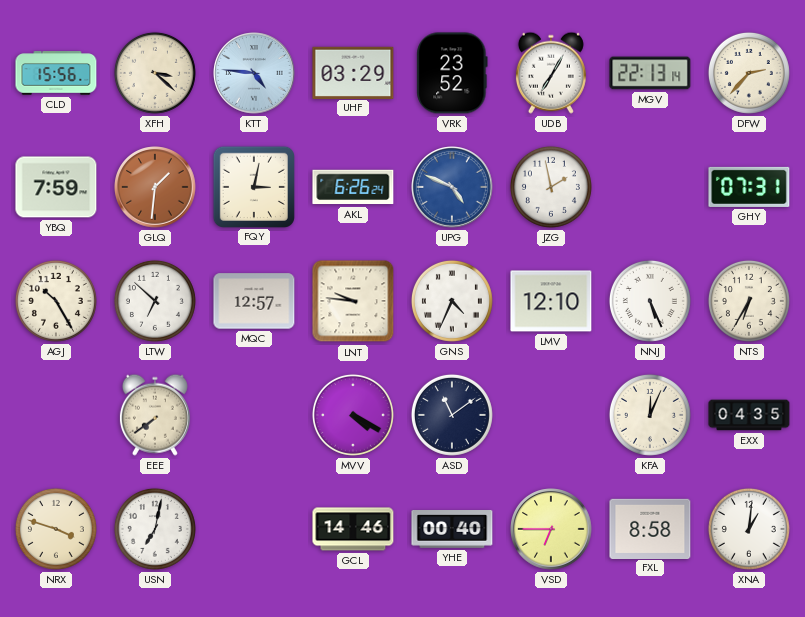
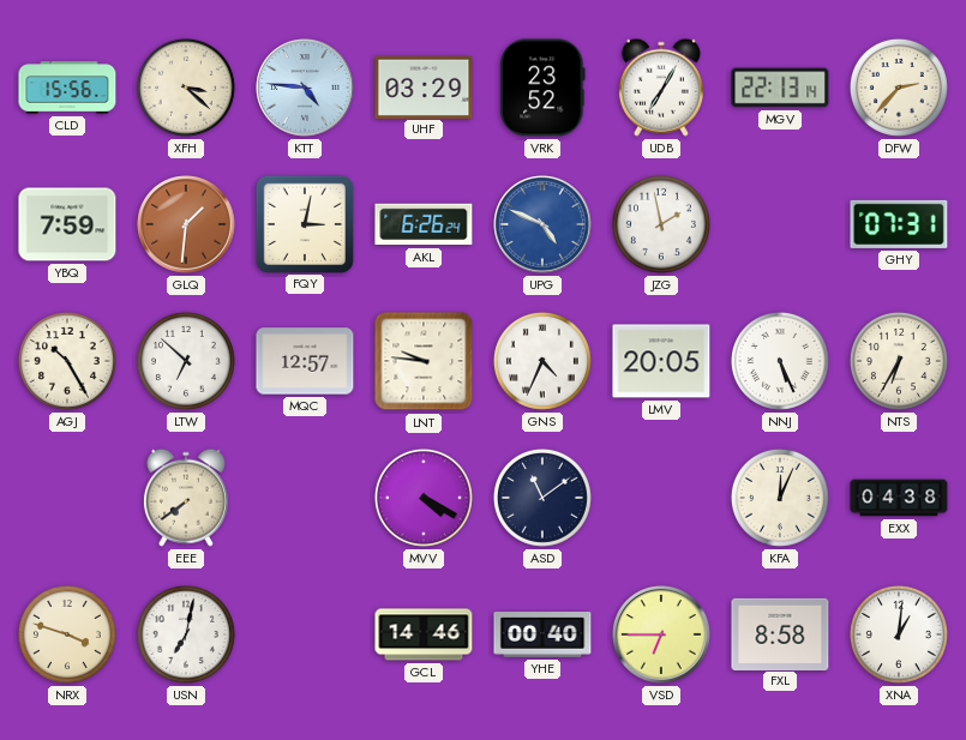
LMV: 12:10 -> 20:05
EXX: 04:35 -> 04:38
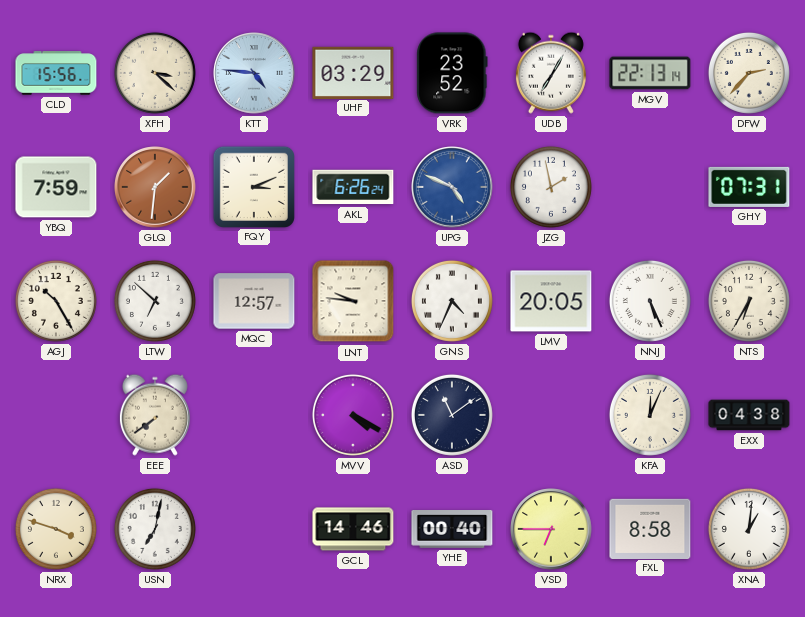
FQY: 3:02 -> 3:11
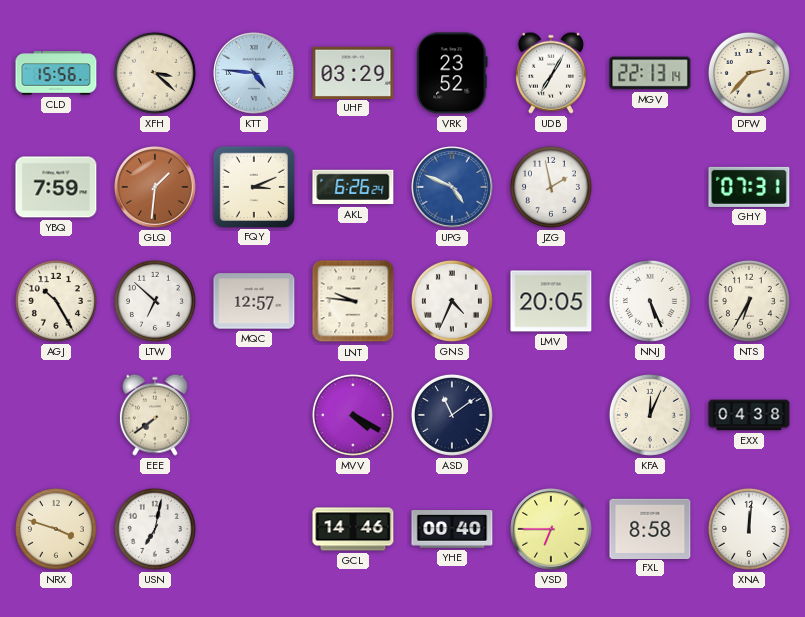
XNA: 1:01 -> 12:01
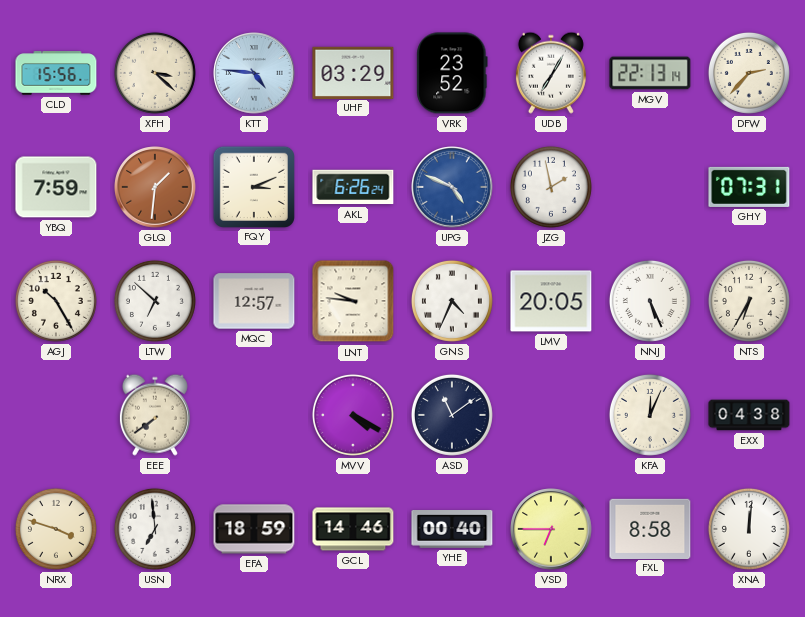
USN: 7:02 -> 6:59
EFA: none -> 18:59
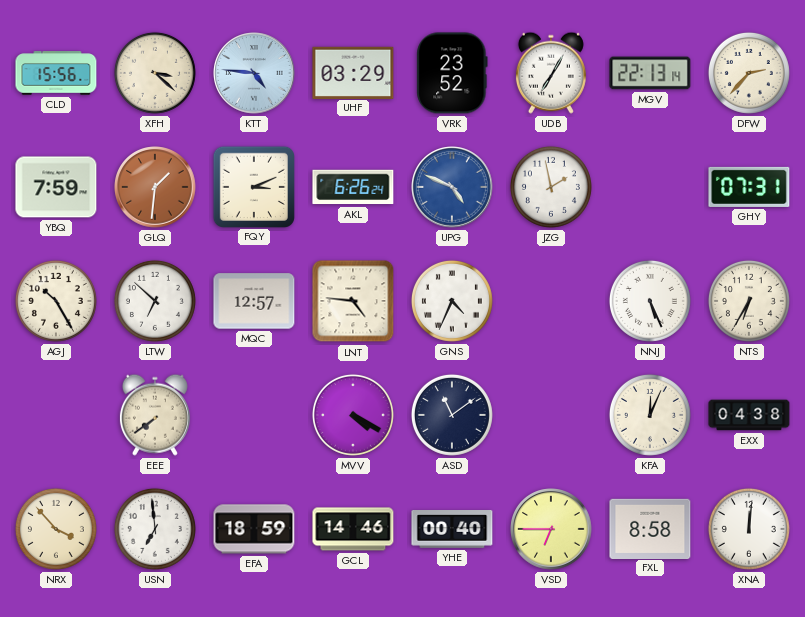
LNT: 9:46 -> 4:46
LMV: 20:05 -> none
NRX: 3:48 -> 3:53
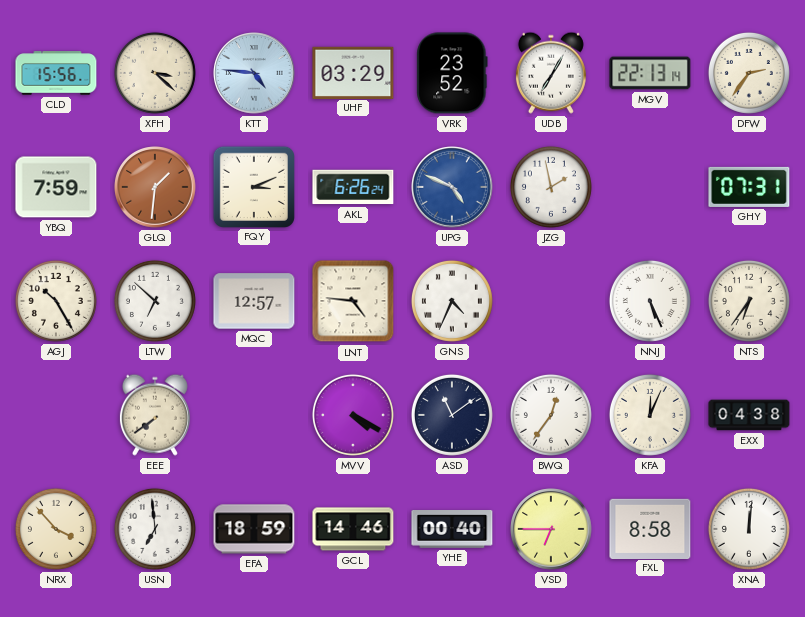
DFW: 2:37 -> 2:36
NTS: 6:35 -> 6:36
BWQ: none -> 12:36
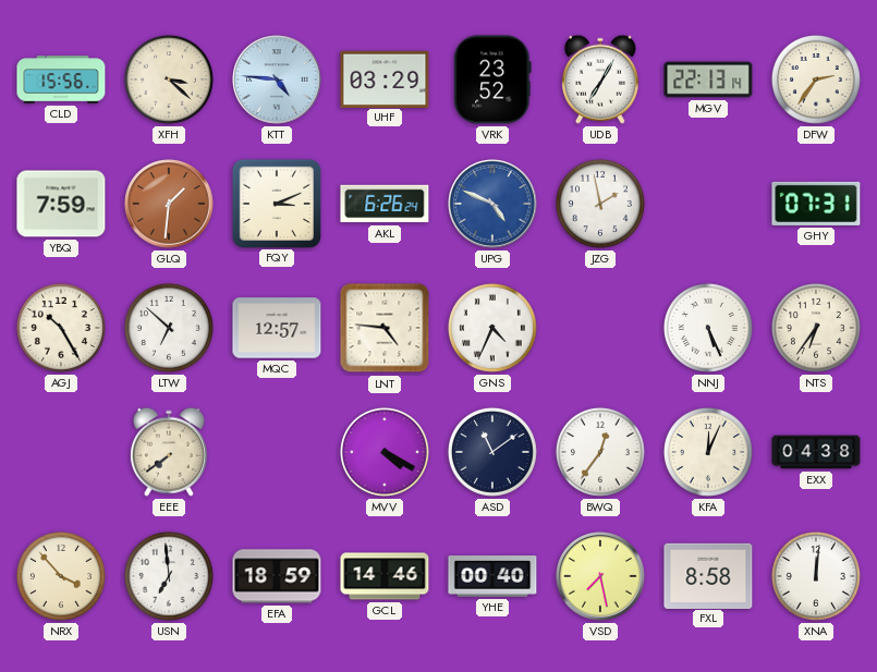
VSD: 6:45 -> 7:28
